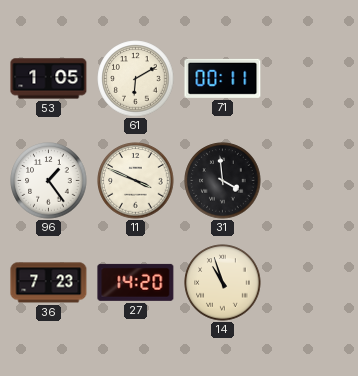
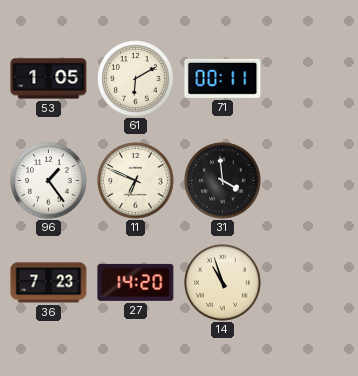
11: 3:49 -> 6:49
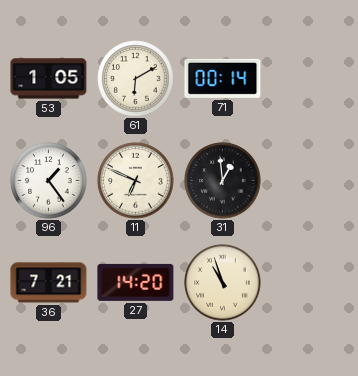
71: 00:11 -> 00:14
31: 3:59 -> 12:59
36: 7:23 -> 7:21
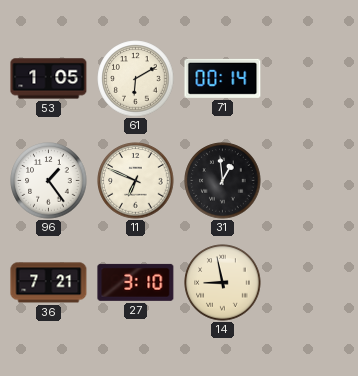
27: 14:20 -> 3:10
14: 10:57 -> 8:58
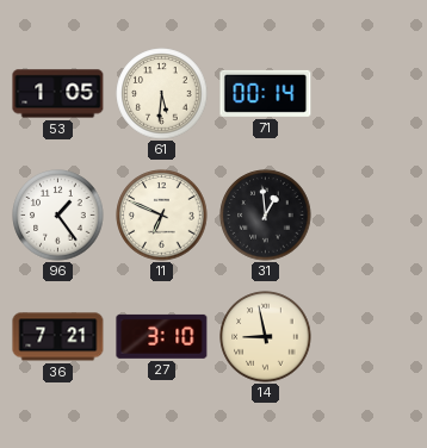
61: 6:10 -> 5:31
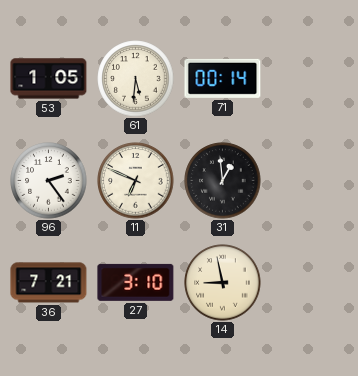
96: 1:24 -> 2:24
